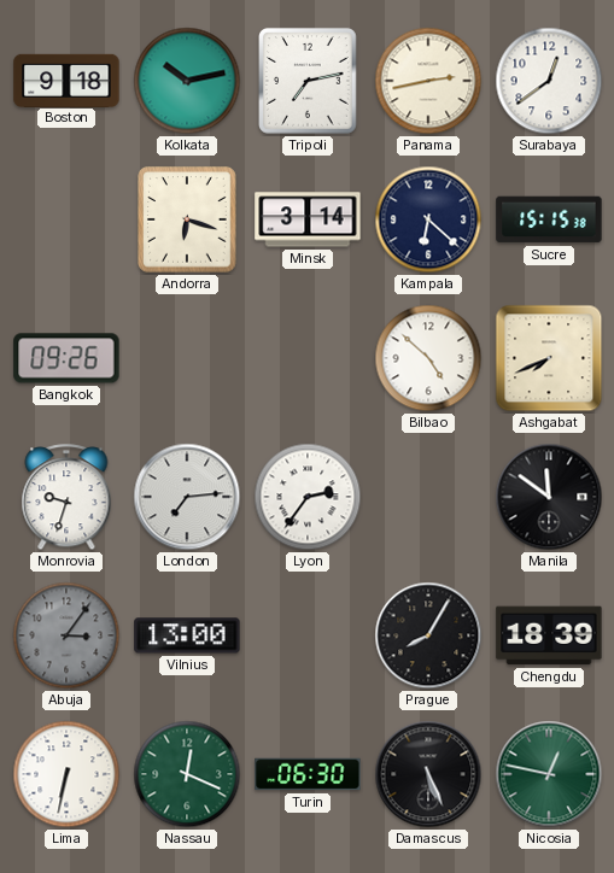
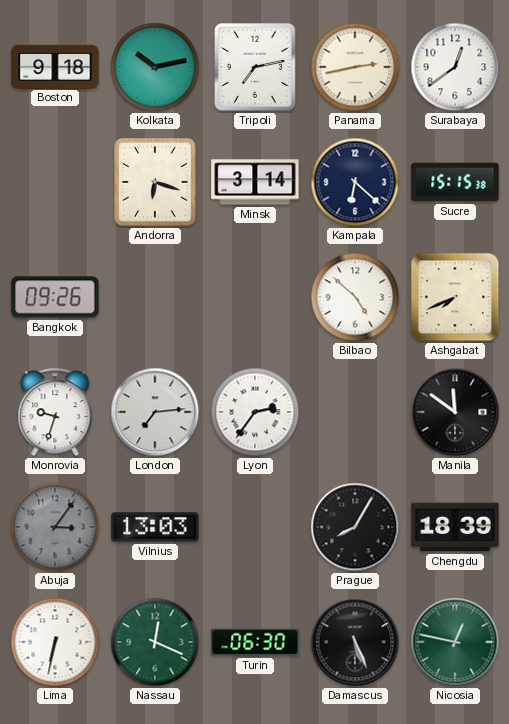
Vilnius: 13:00 -> 13:03
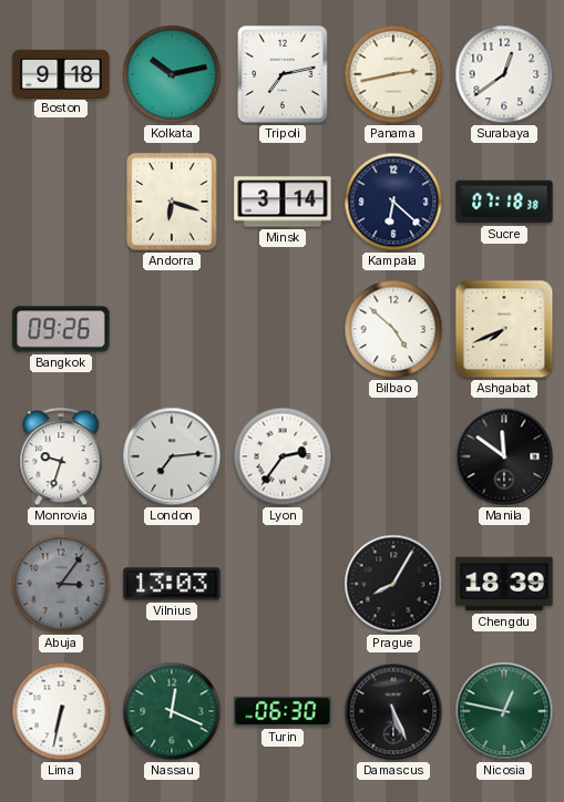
Sucre: 15:15 -> 07:18
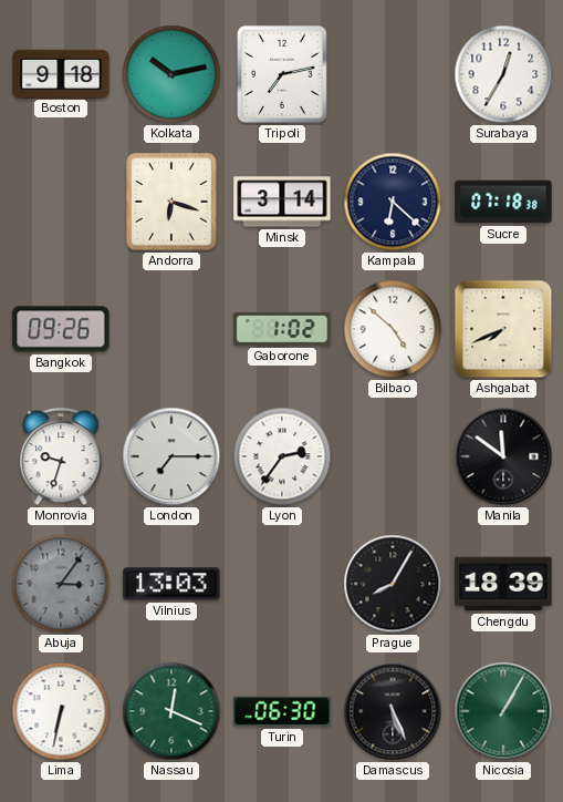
Panama: 2:43 -> none
Surabaya: 12:39 -> 12:35
Gaborone: none -> 1:02
London: 7:14 -> 7:15
Nicosia: 12:47 -> 1:05
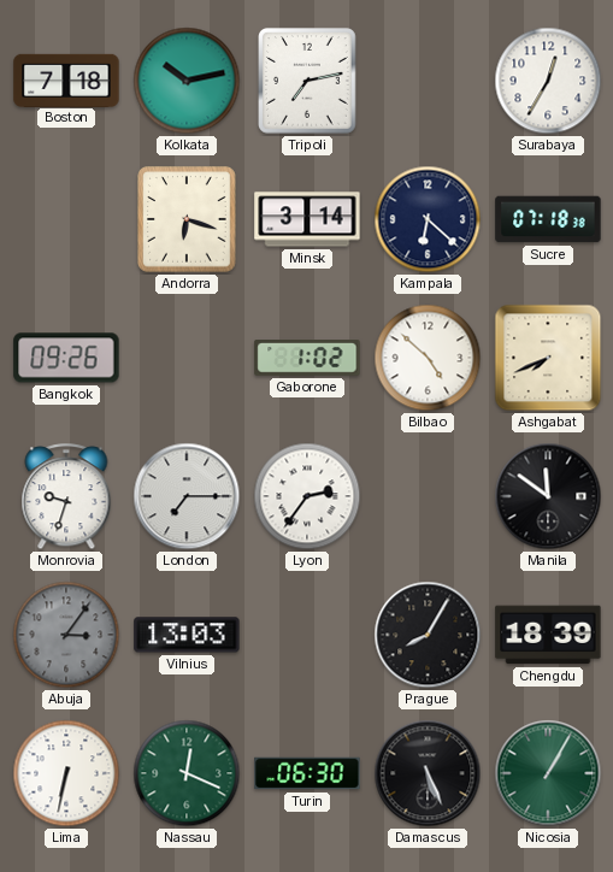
Boston: 9:18 -> 7:18
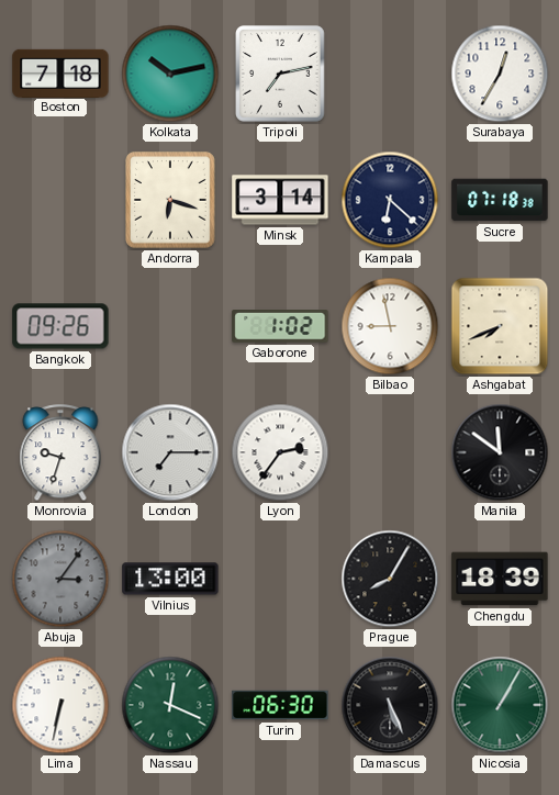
Bilbao: 4:52 -> 8:58
Vilnius: 13:03 -> 13:00
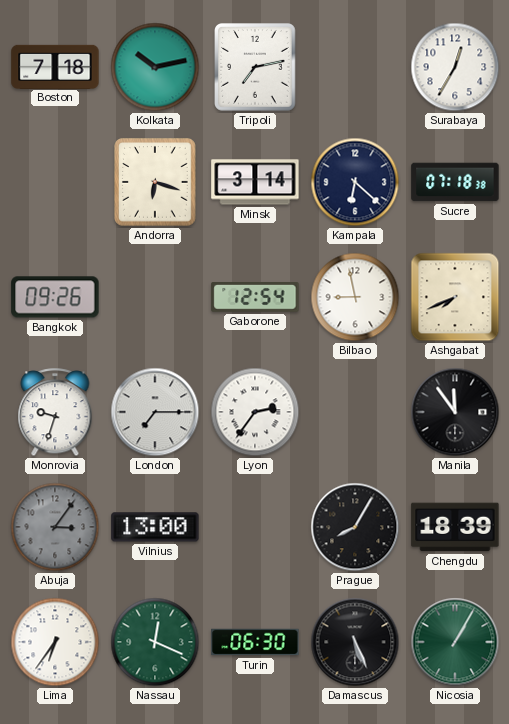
Gaborone: 1:02 -> 12:54
Manila: 11:51 -> 11:54
Lima: 6:32 -> 6:36
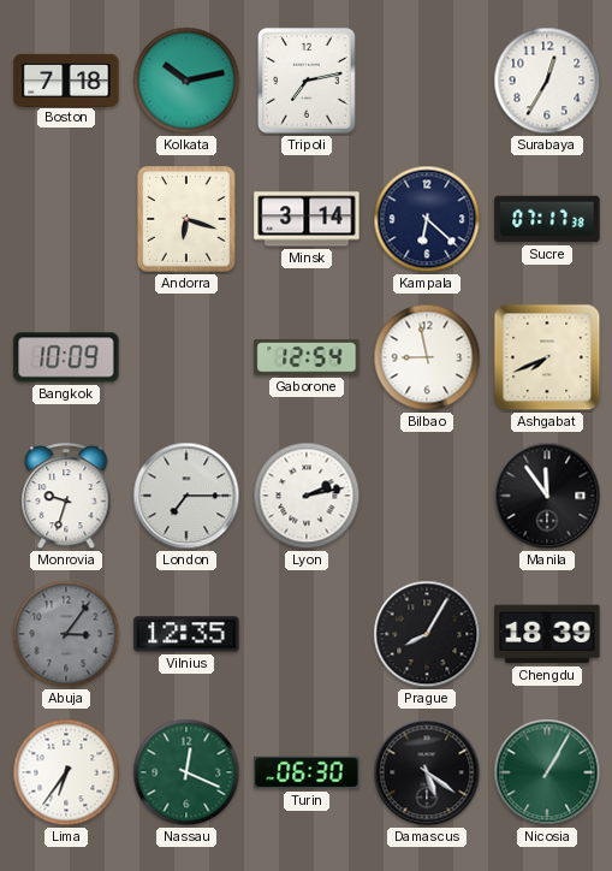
Sucre: 07:18 -> 07:17
Bangkok: 09:26 -> 10:09
Lyon: 2:36 -> 2:13
Vilnius: 13:00 -> 12:35
Damascus: 5:26 -> 5:21
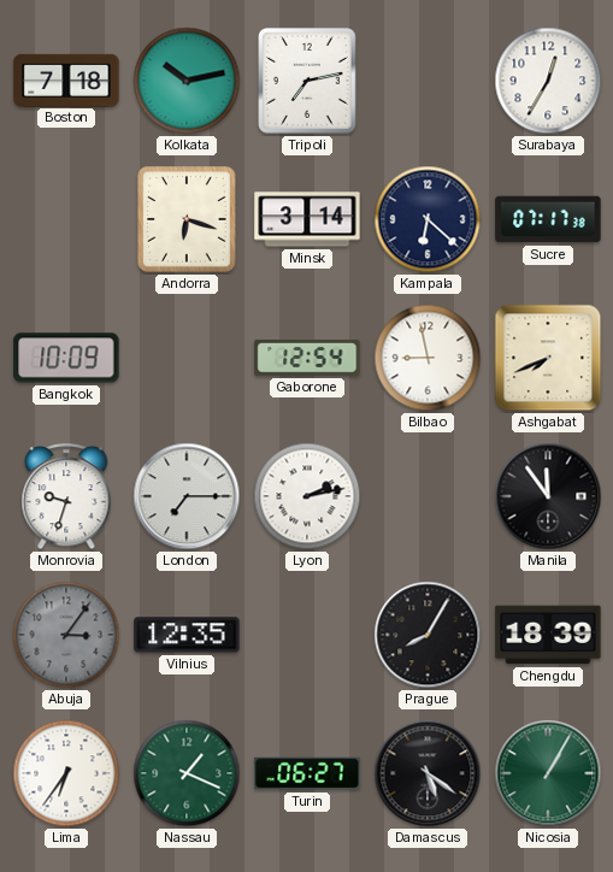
Nassau: 12:19 -> 1:19
Turin: 06:30 -> 06:27
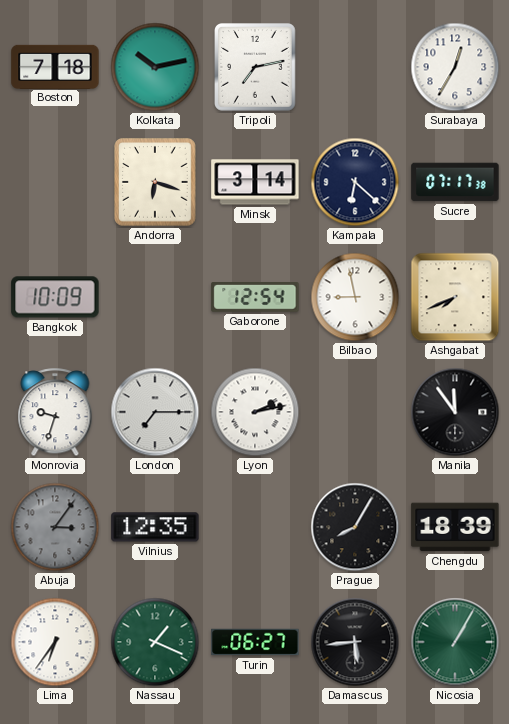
Damascus: 5:21 -> 5:44
